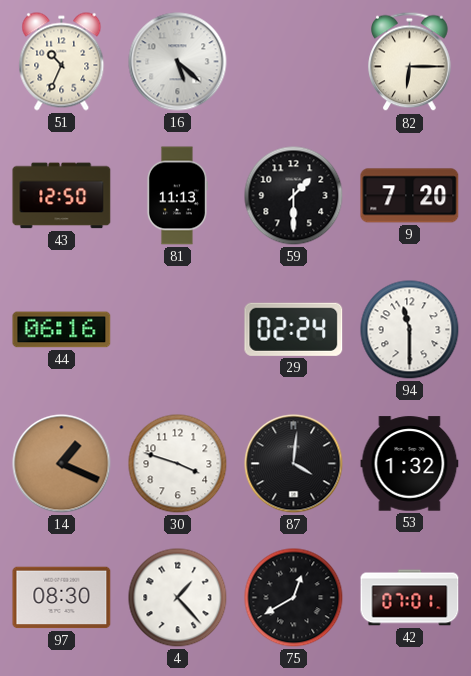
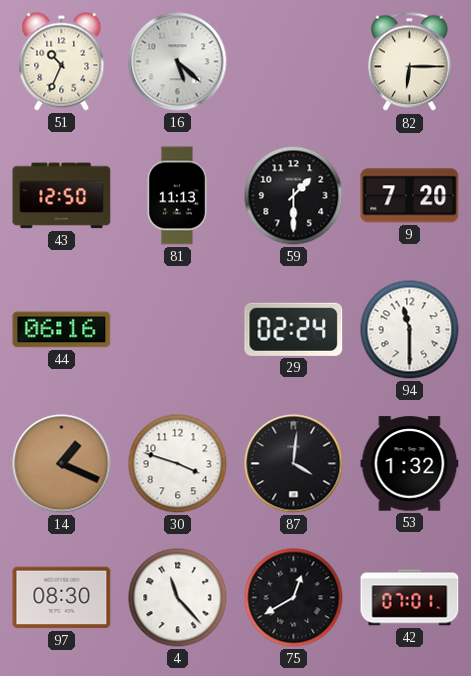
4: 1:23 -> 11:23
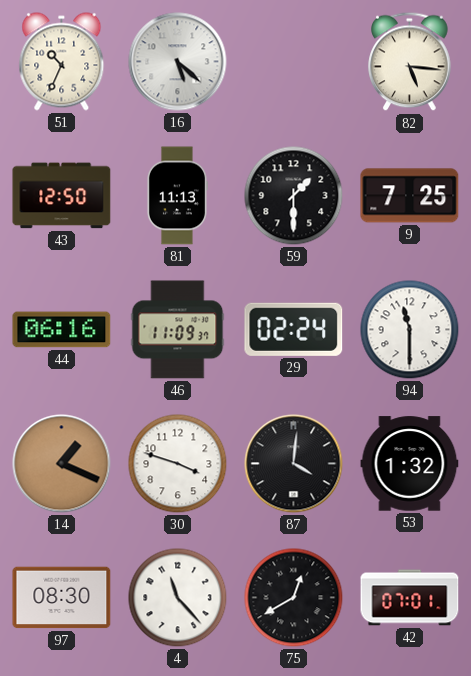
82: 6:15 -> 5:16
9: 7:20 -> 7:25
46: none -> 11:09
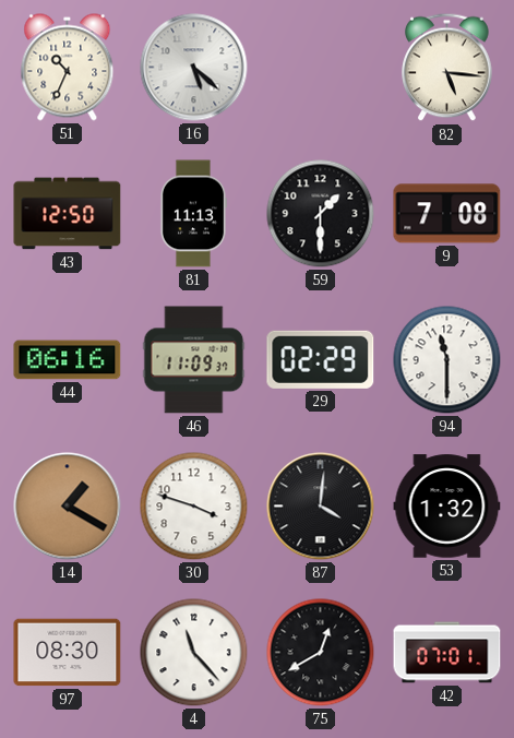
9: 7:25 -> 7:08
29: 02:24 -> 02:29
14: 1:19 -> 1:20
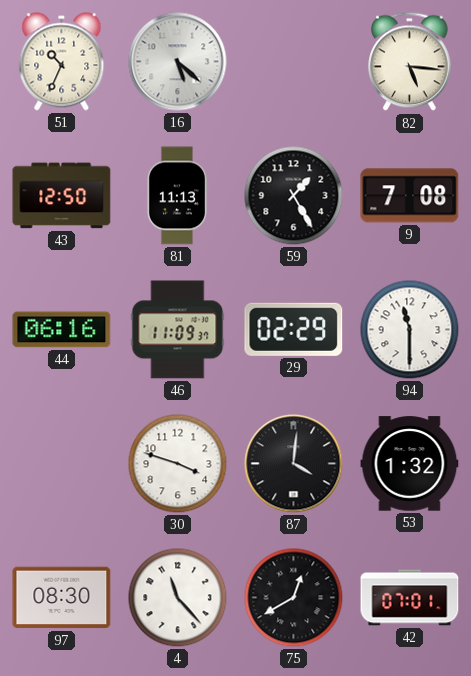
59: 1:30 -> 1:25
14: 1:20 -> none
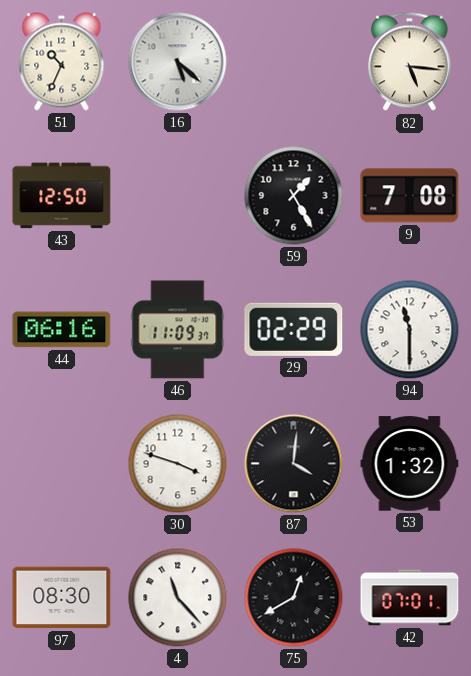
81: 11:13 -> none
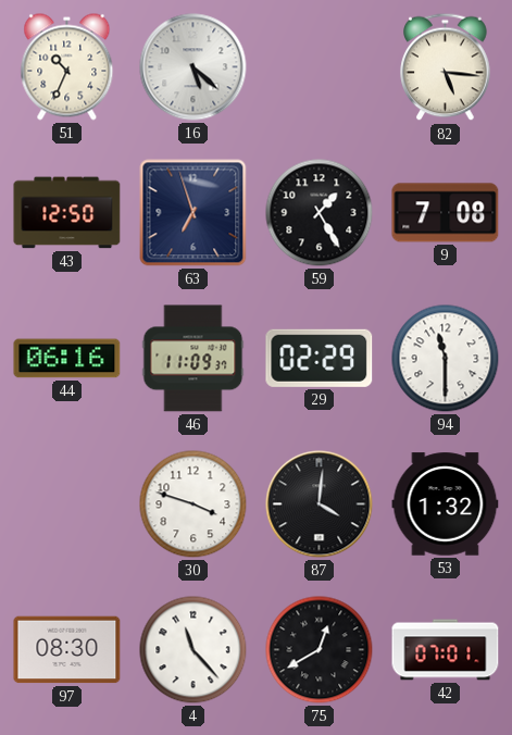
63: none -> 6:57
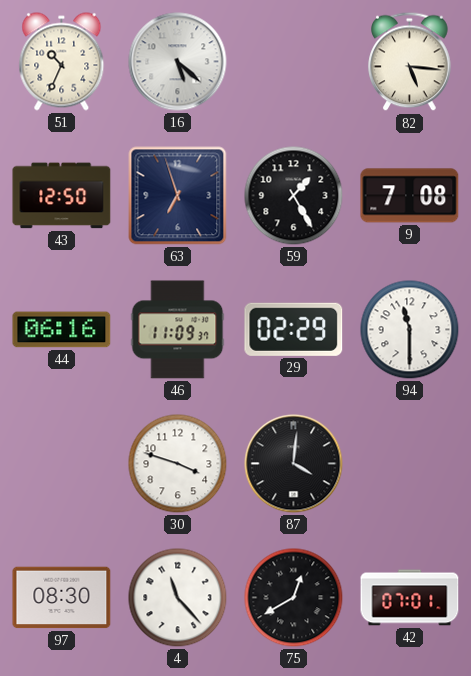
53: 1:32 -> none
